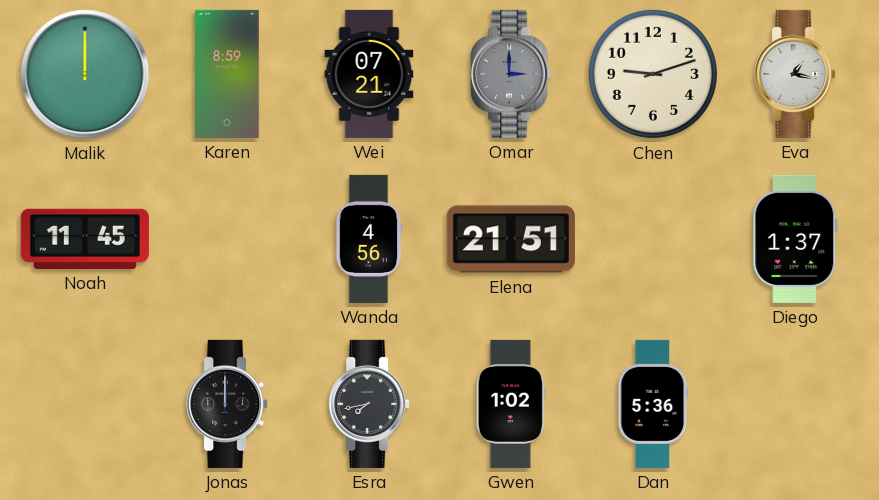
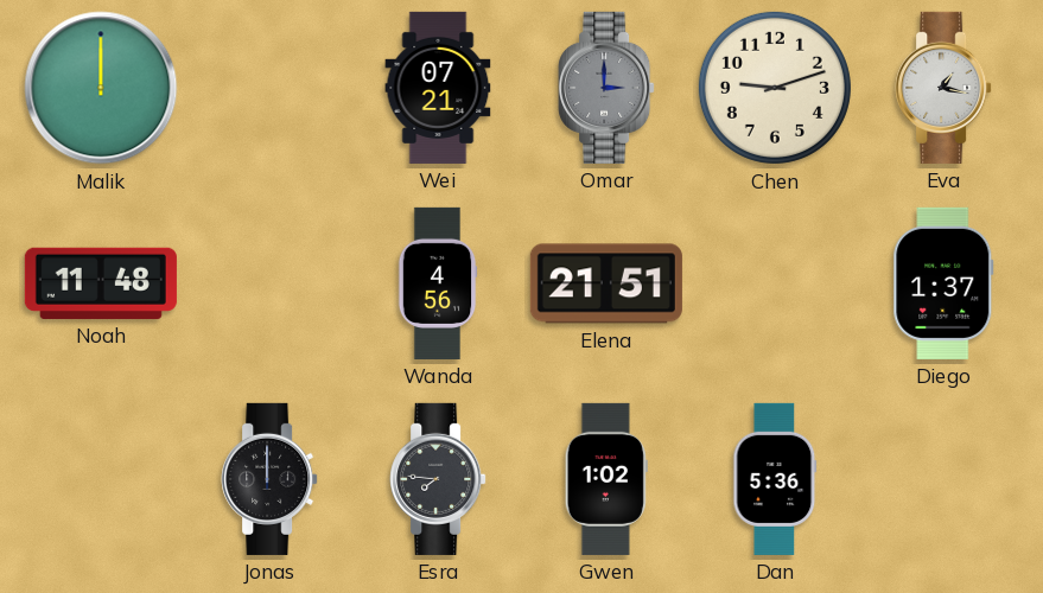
Karen: 8:59 -> none
Noah: 11:45 -> 11:48
Esra: 7:43 -> 7:46
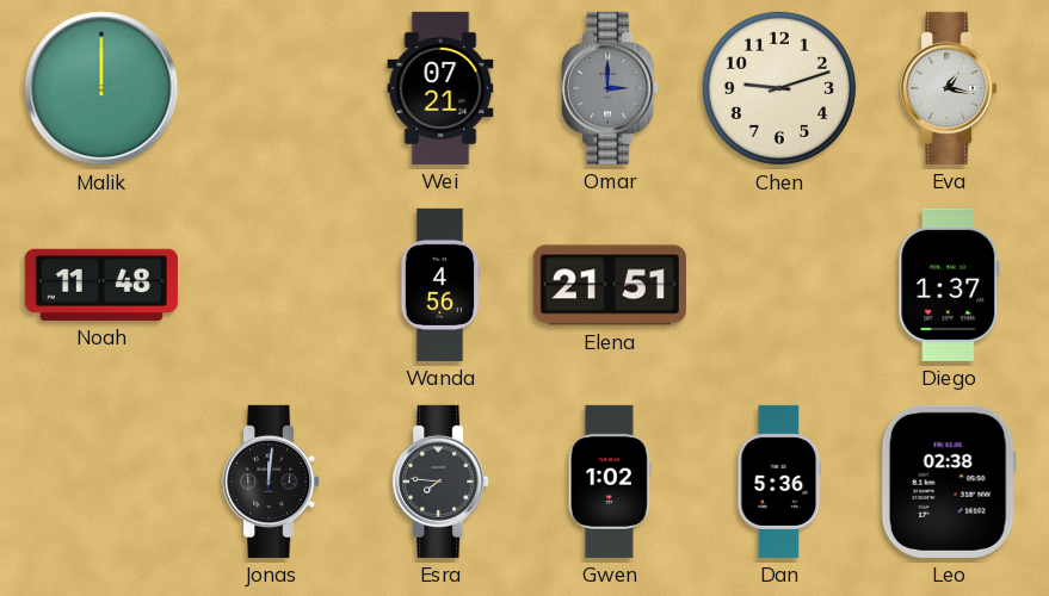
Jonas: 12:00 -> 12:01
Leo: none -> 02:38
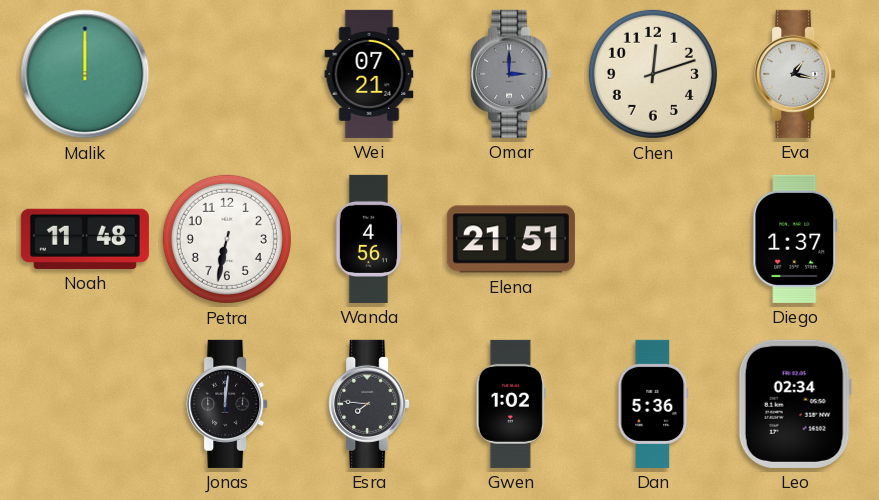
Chen: 9:12 -> 12:12
Petra: none -> 6:32
Leo: 02:38 -> 02:34
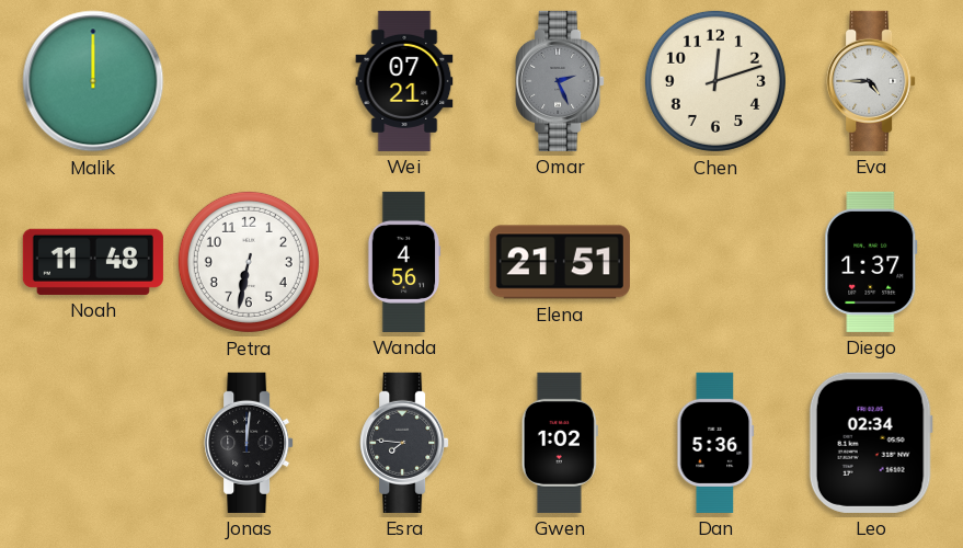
Omar: 3:00 -> 2:26
Eva: 1:17 -> 4:45
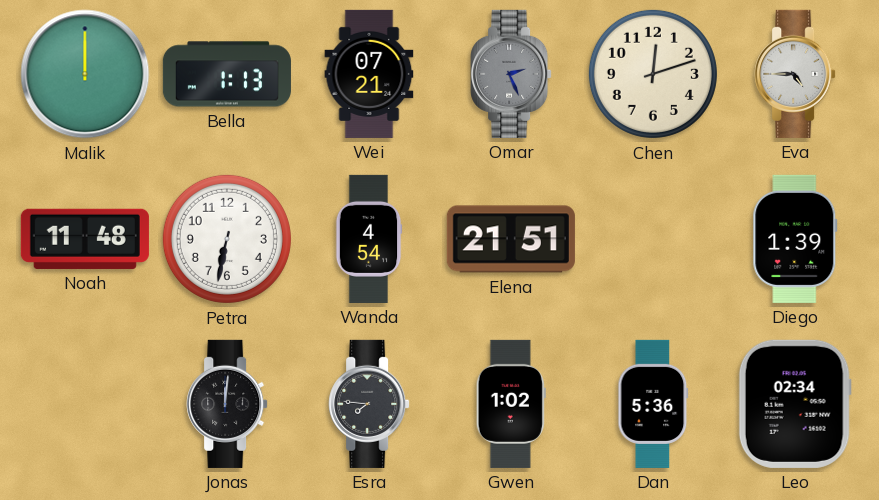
Bella: none -> 1:13
Wanda: 4:56 -> 4:54
Diego: 1:37 -> 1:39
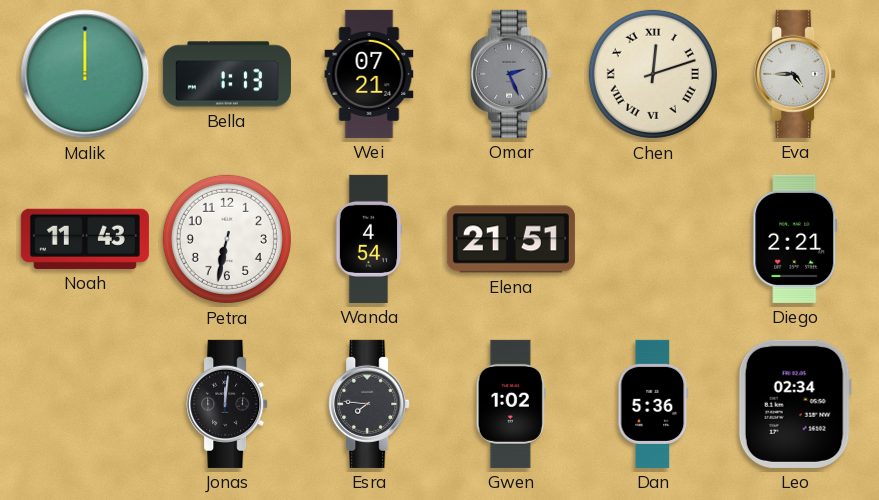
Chen numerals: Arabic -> Roman
Noah: 11:48 -> 11:43
Diego: 1:39 -> 2:21
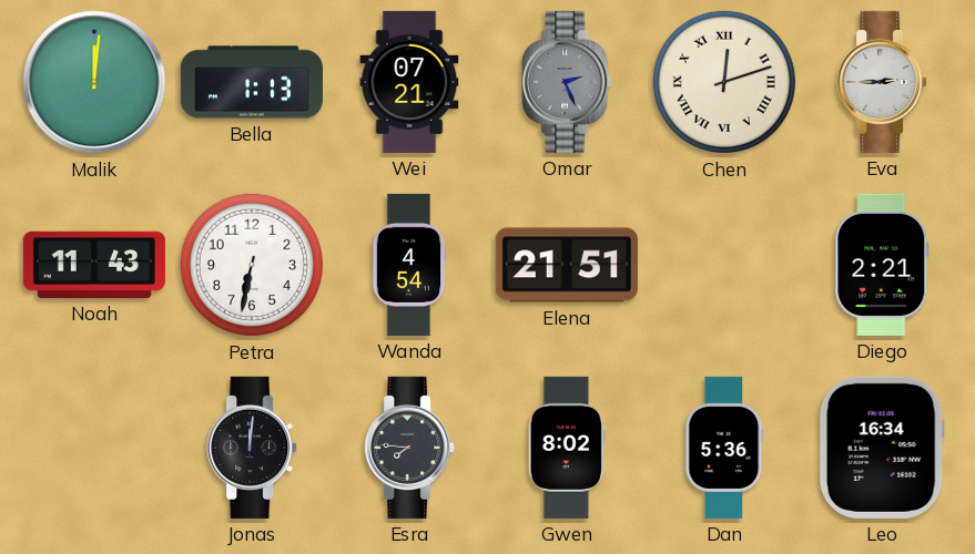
Malik: 12:00 -> 12:01
Eva: 4:45 -> 2:45
Gwen: 1:02 -> 8:02
Leo: 02:34 -> 16:34
